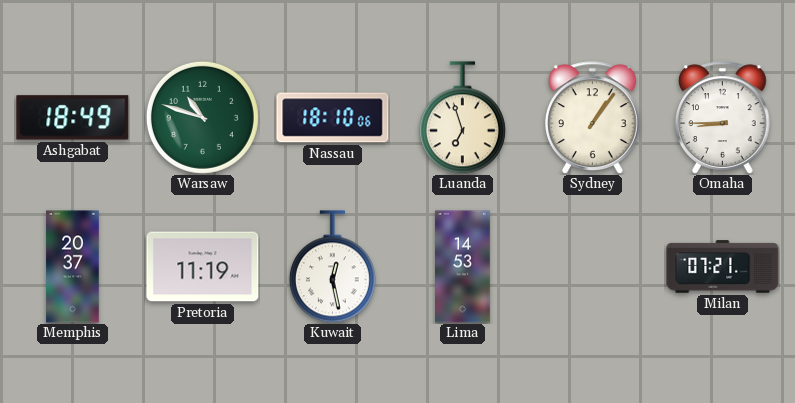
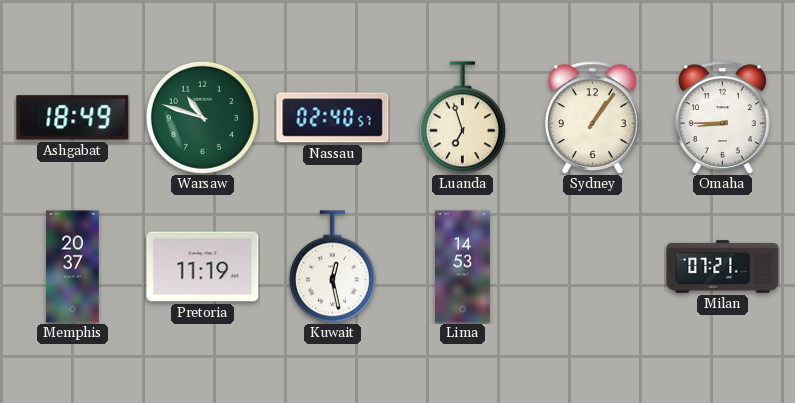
Nassau: 18:10 -> 02:40
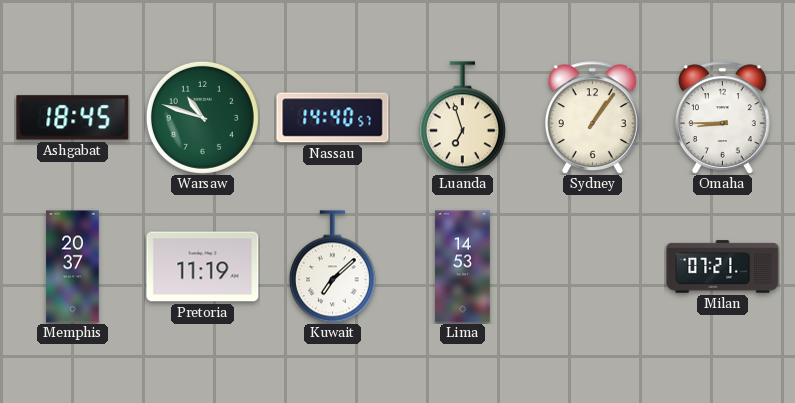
Ashgabat: 18:49 -> 18:45
Nassau: 02:40 -> 14:40
Kuwait: 12:28 -> 7:08
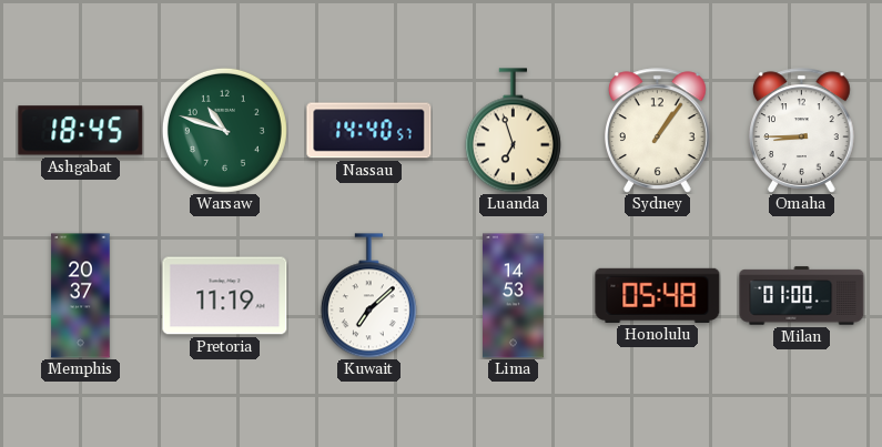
Honolulu: none -> 05:48
Milan: 07:21 -> 01:00
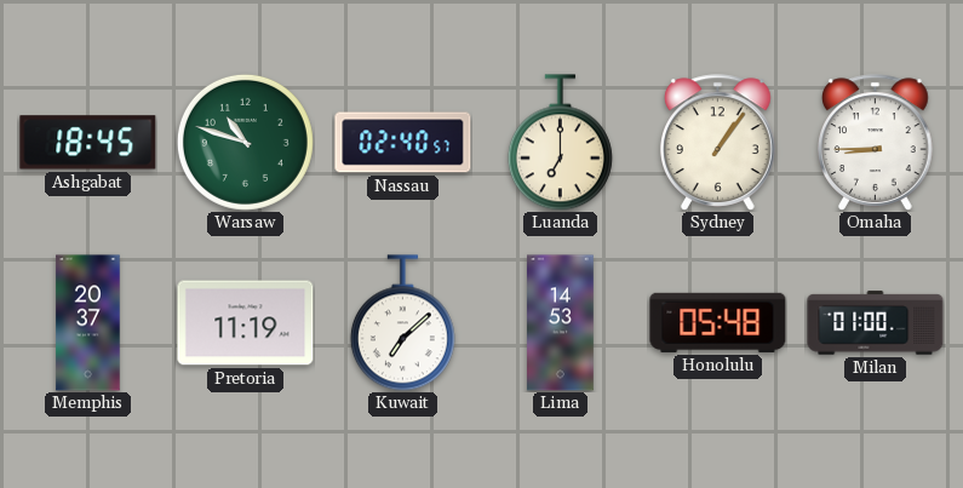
Nassau: 14:40 -> 02:40
Luanda: 6:57 -> 7:00
